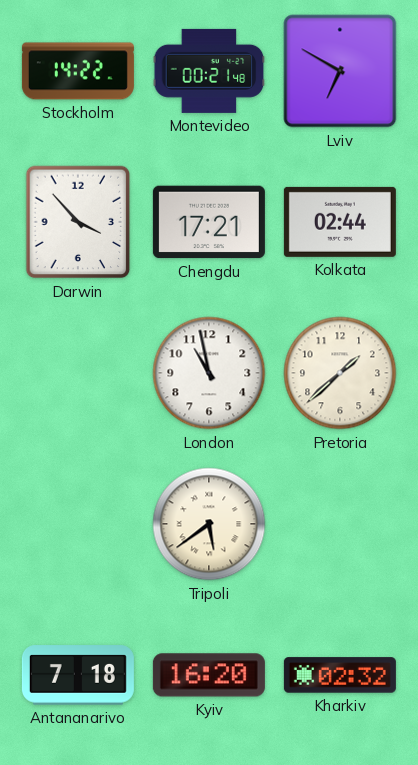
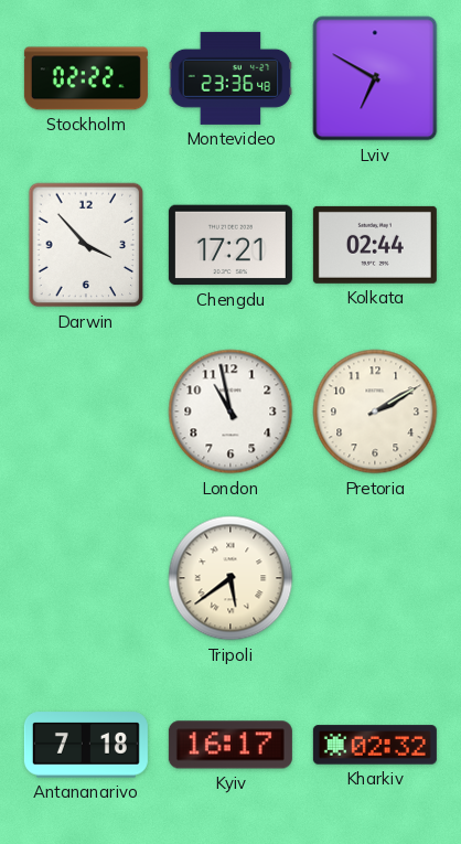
Stockholm: 14:22 -> 02:22
Montevideo: 00:21 -> 23:36
Pretoria: 1:38 -> 2:10
Kyiv: 16:20 -> 16:17
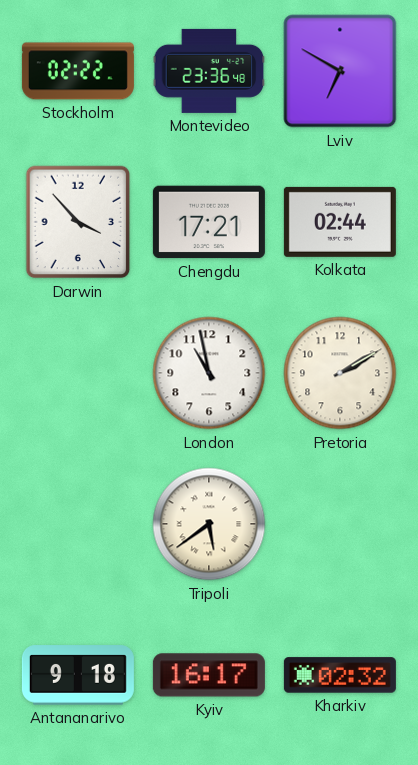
Antananarivo: 7:18 -> 9:18
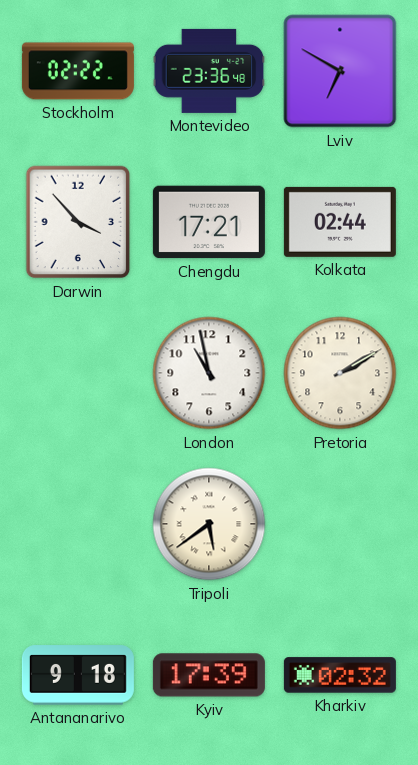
Kyiv: 16:17 -> 17:39
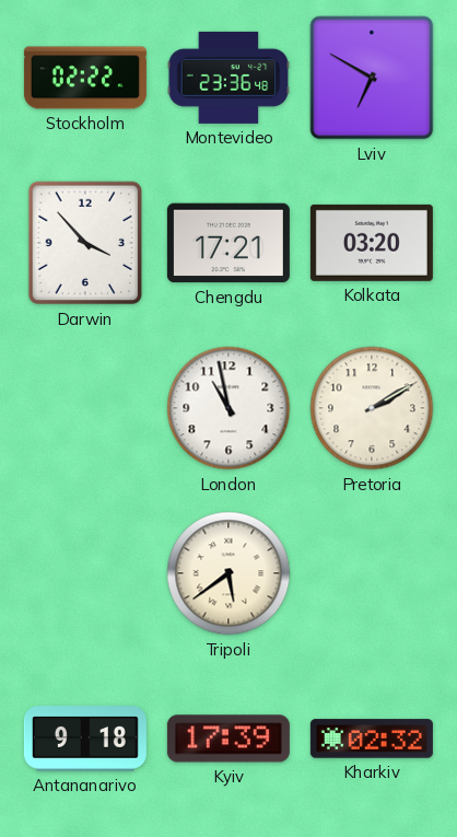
Kolkata: 02:44 -> 03:20
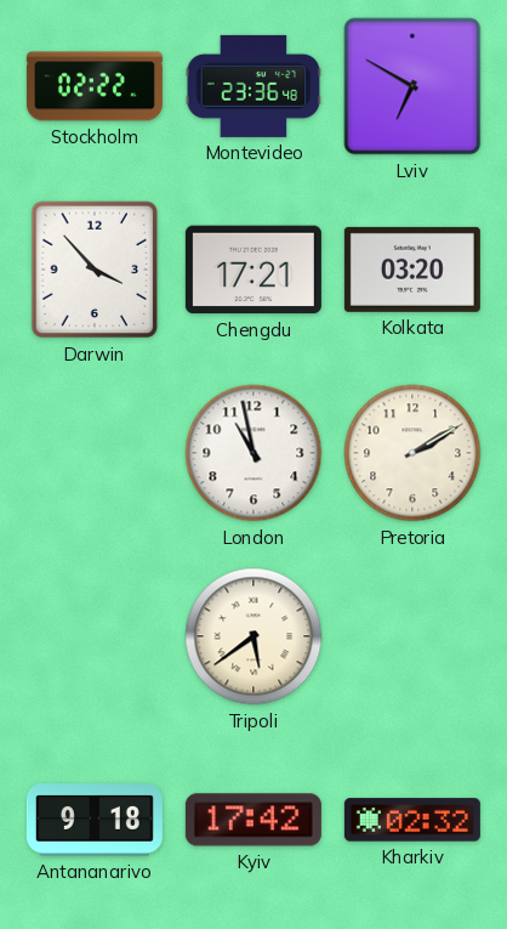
Kyiv: 17:39 -> 17:42
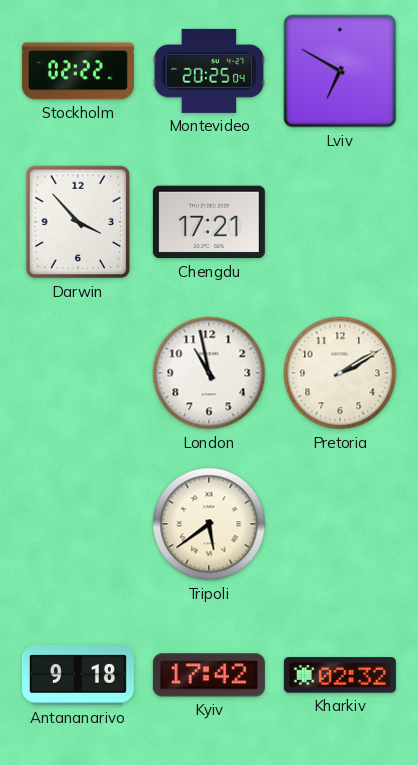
Montevideo: 23:36 -> 20:25
Kolkata: 03:20 -> none
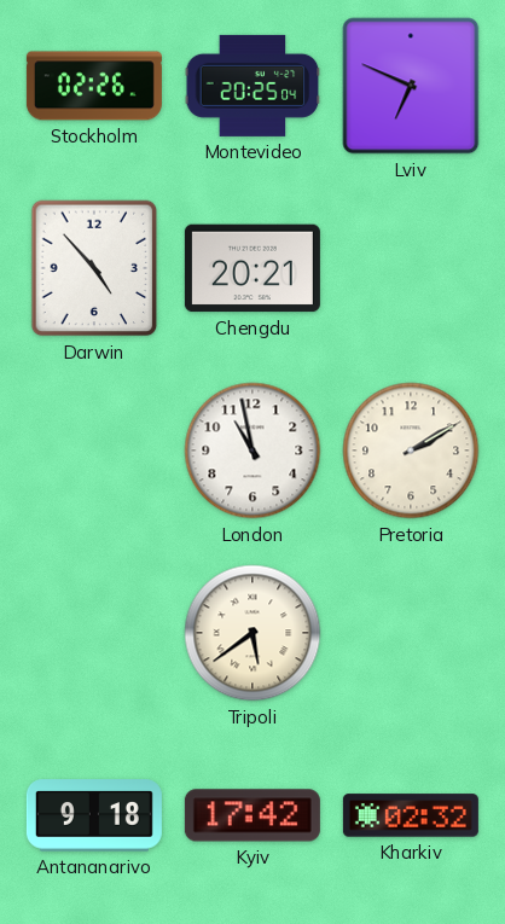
Stockholm: 02:22 -> 02:26
Lviv: 6:50 -> 6:49
Darwin: 3:53 -> 4:53
Chengdu: 17:21 -> 20:21
